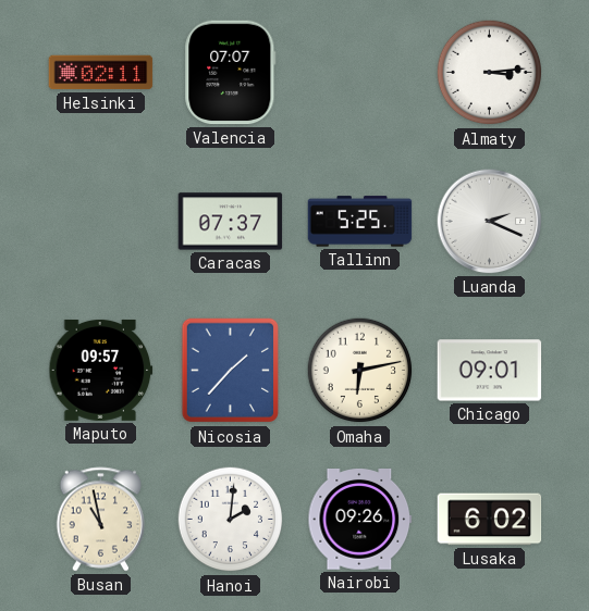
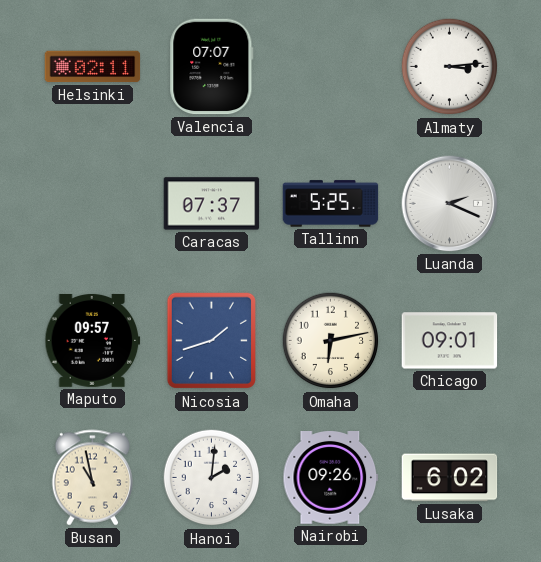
Nicosia: 1:37 -> 1:42
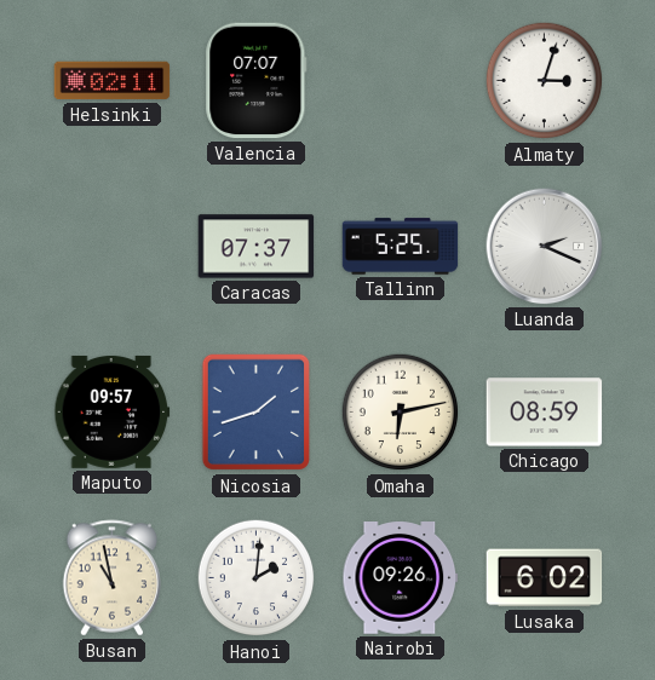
Almaty: 3:14 -> 3:03
Chicago: 09:01 -> 08:59
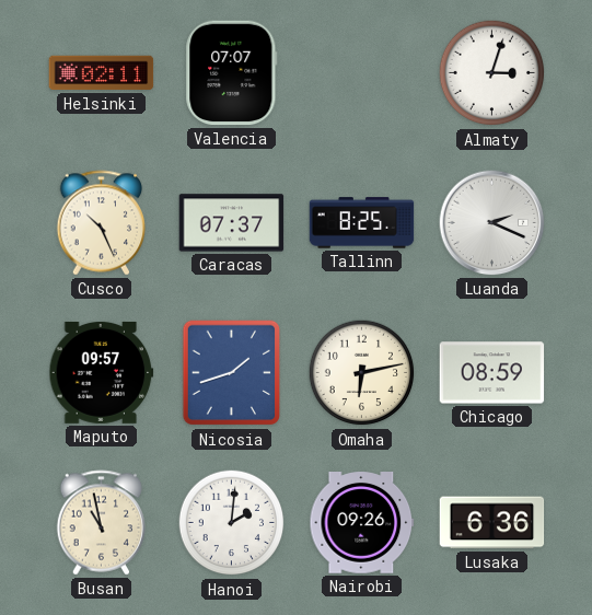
Cusco: none -> 10:26
Tallinn: 5:25 -> 8:25
Lusaka: 6:02 -> 6:36
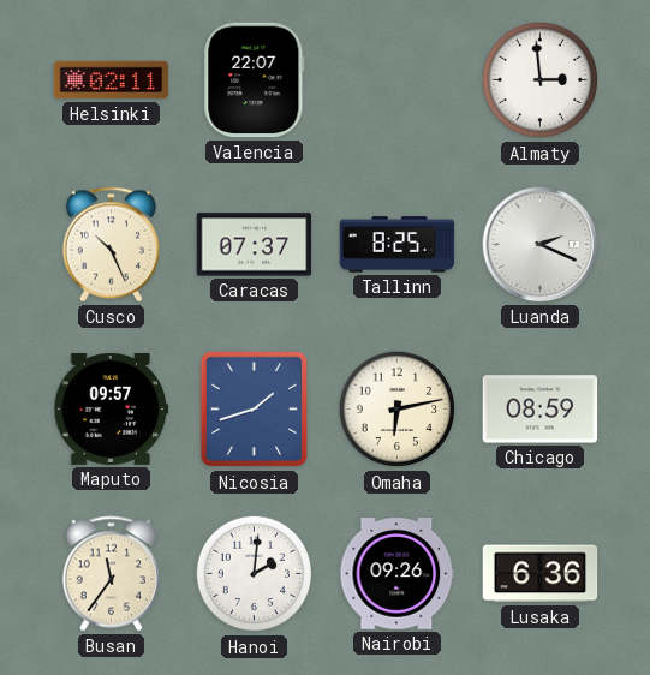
Valencia: 07:07 -> 22:07
Almaty: 3:03 -> 2:59
Busan: 10:58 -> 11:36
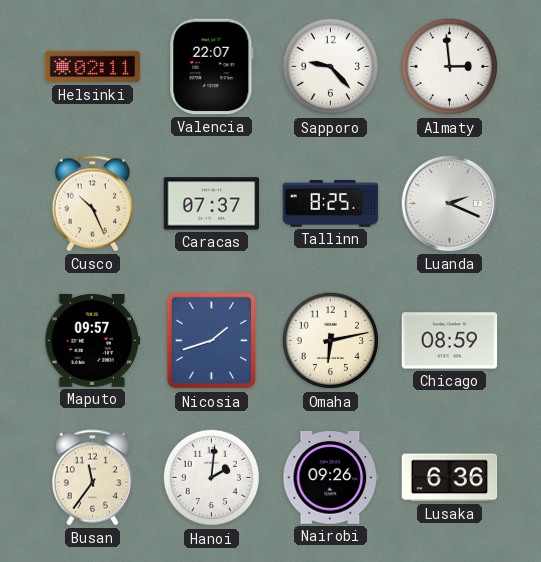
Sapporo: none -> 9:23
